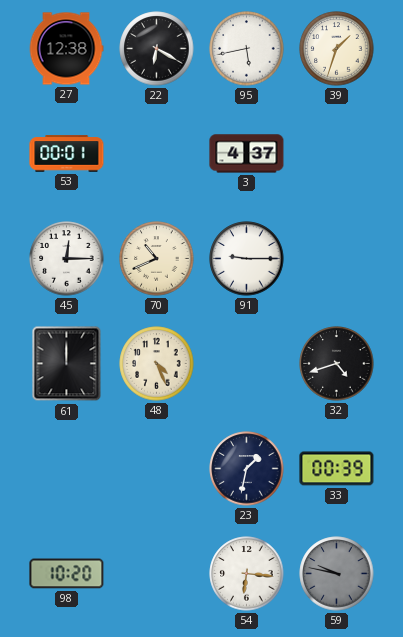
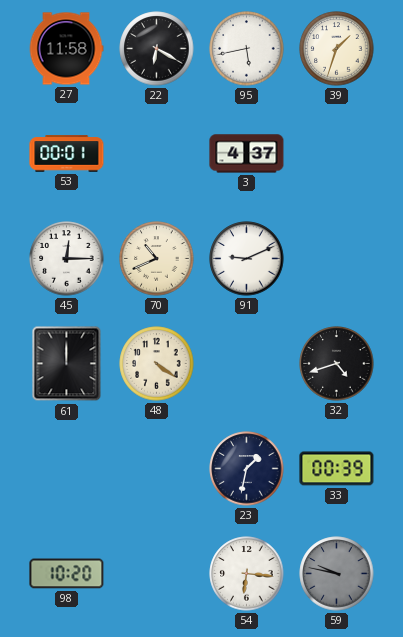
27: 12:38 -> 11:58
91: 9:15 -> 9:11
48: 4:26 -> 4:21
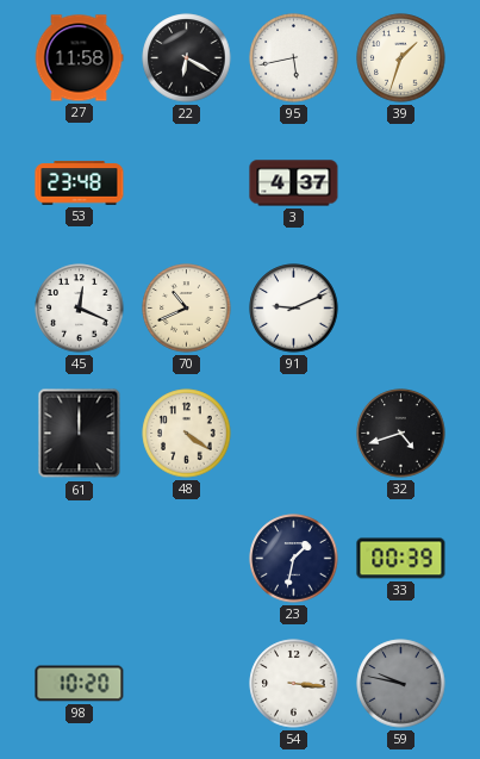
53: 00:01 -> 23:48
45: 12:15 -> 12:19
54: 6:16 -> 3:16
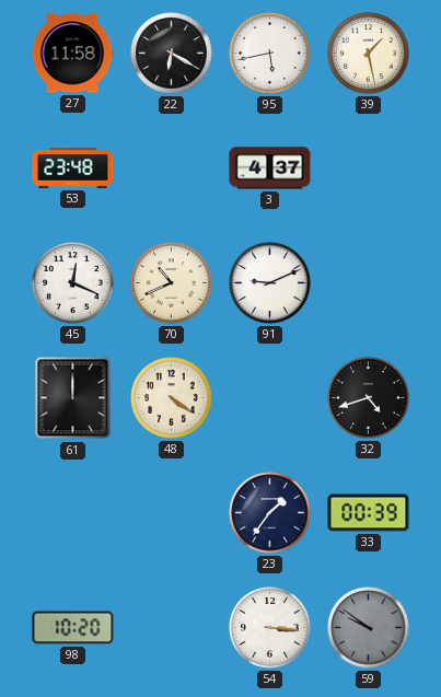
39: 1:33 -> 1:28
23: 1:32 -> 1:36
59: 9:47 -> 9:51
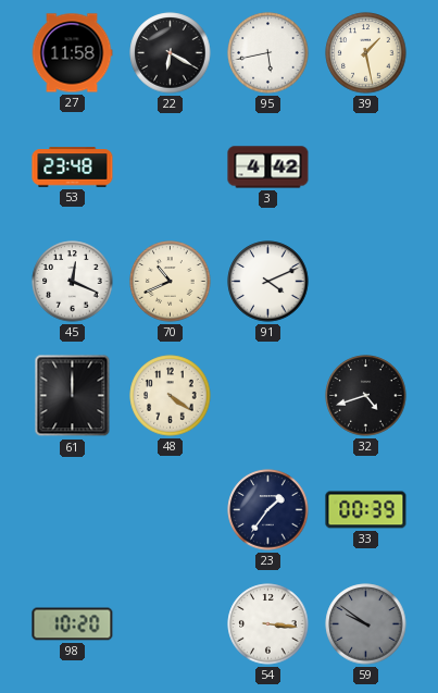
3: 4:37 -> 4:42
91: 9:11 -> 4:11
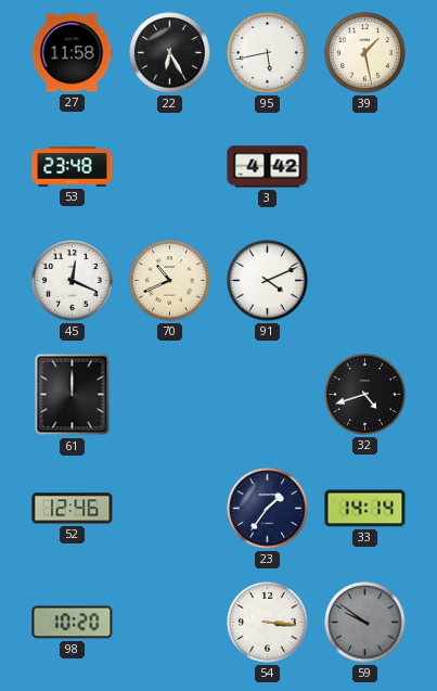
22: 6:20 -> 6:25
48: 4:21 -> none
52: none -> 12:46
33: 00:39 -> 14:14
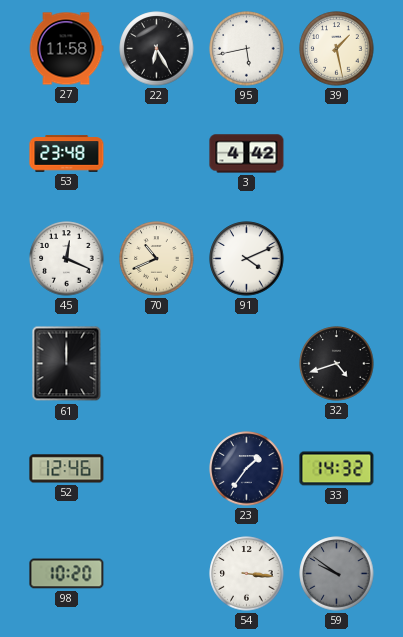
33: 14:14 -> 14:32
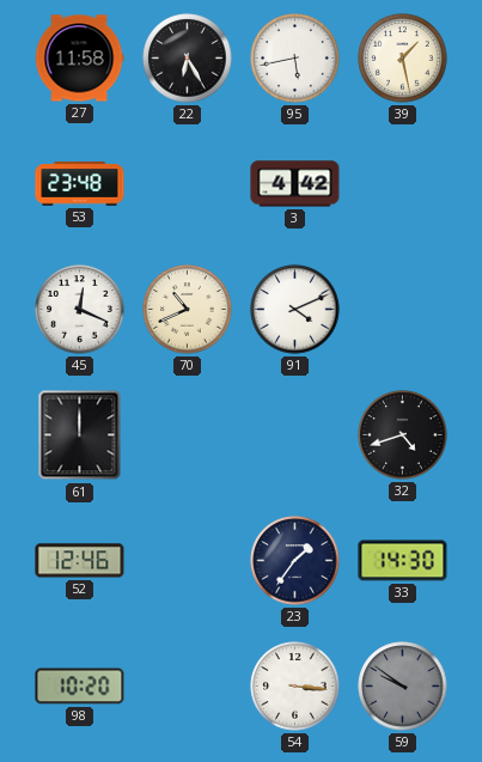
33: 14:32 -> 14:30
